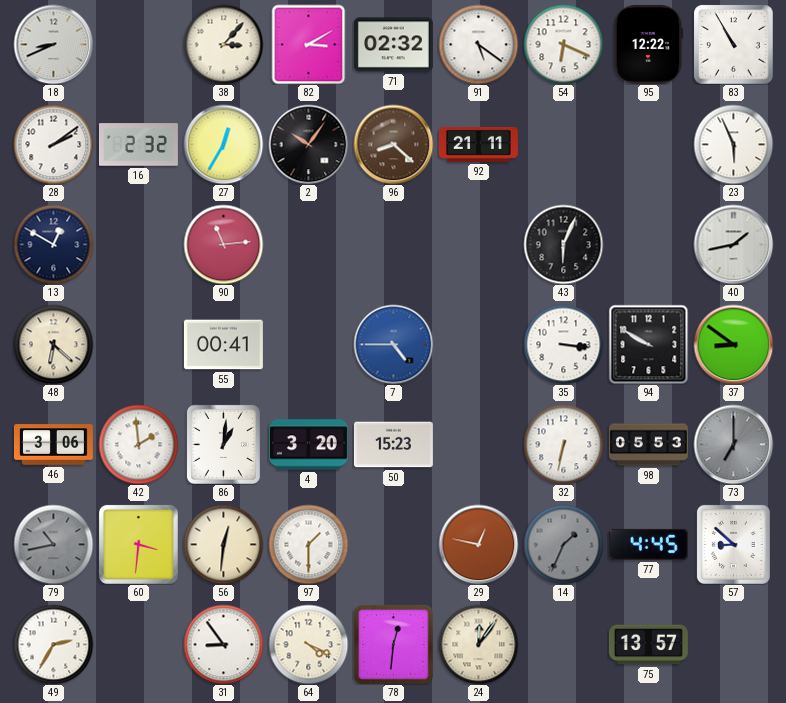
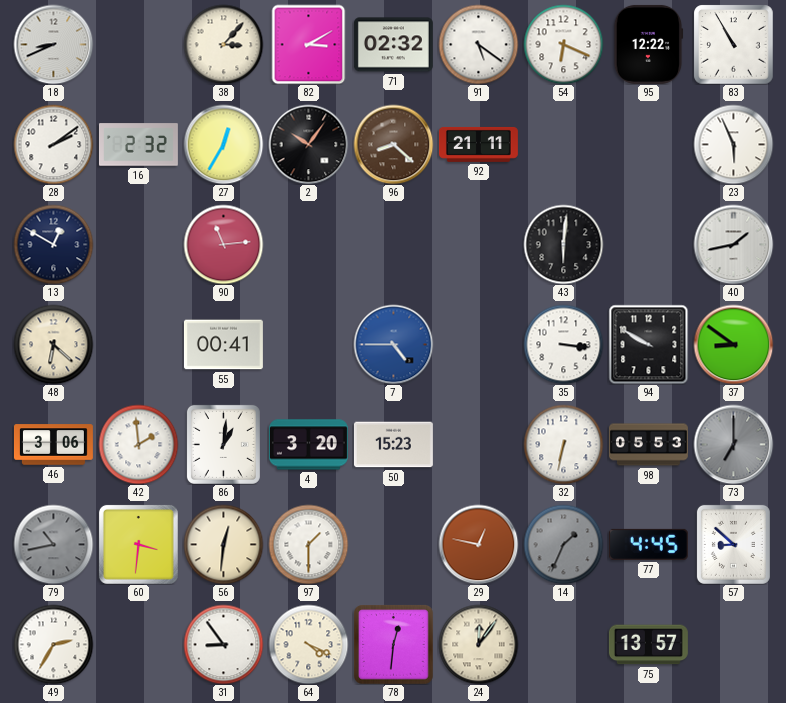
43: 6:04 -> 6:01
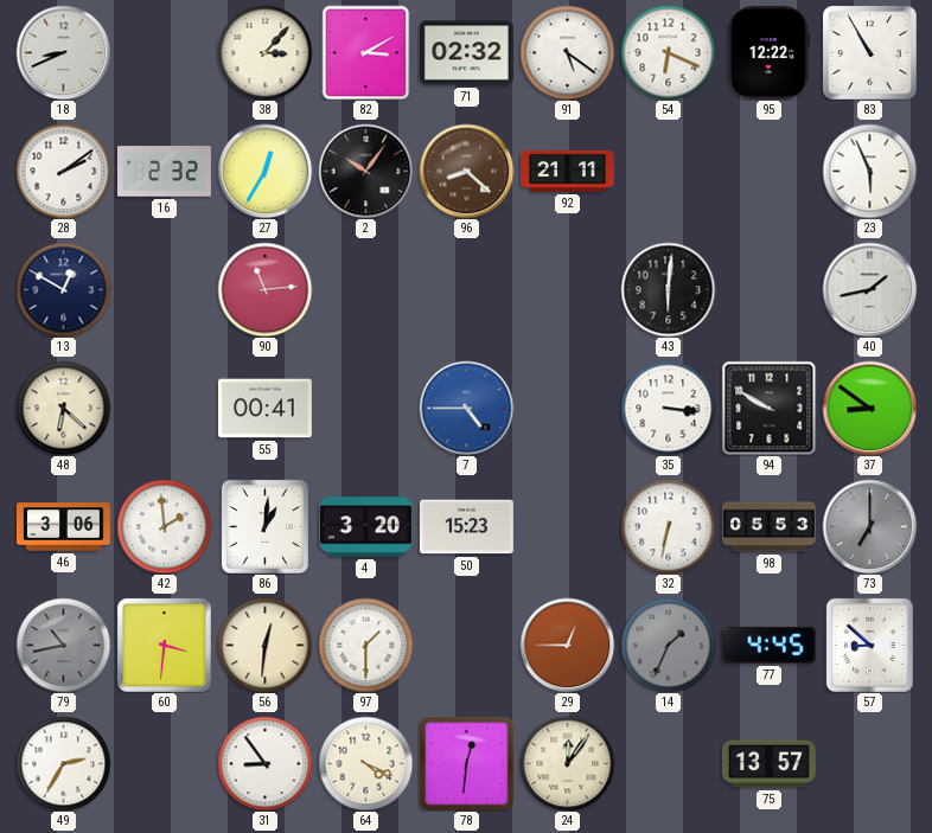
29: 12:47 -> 12:45
